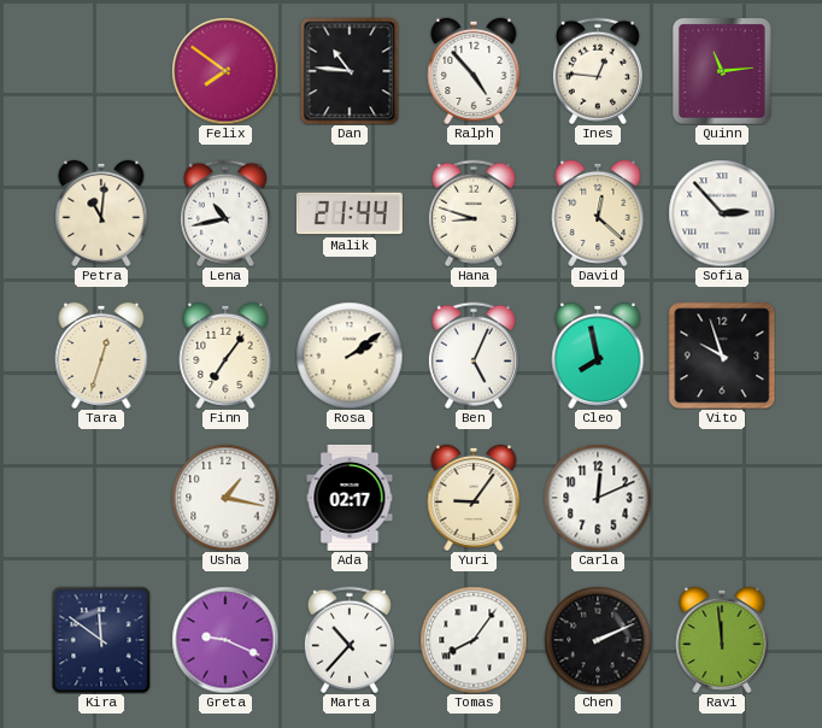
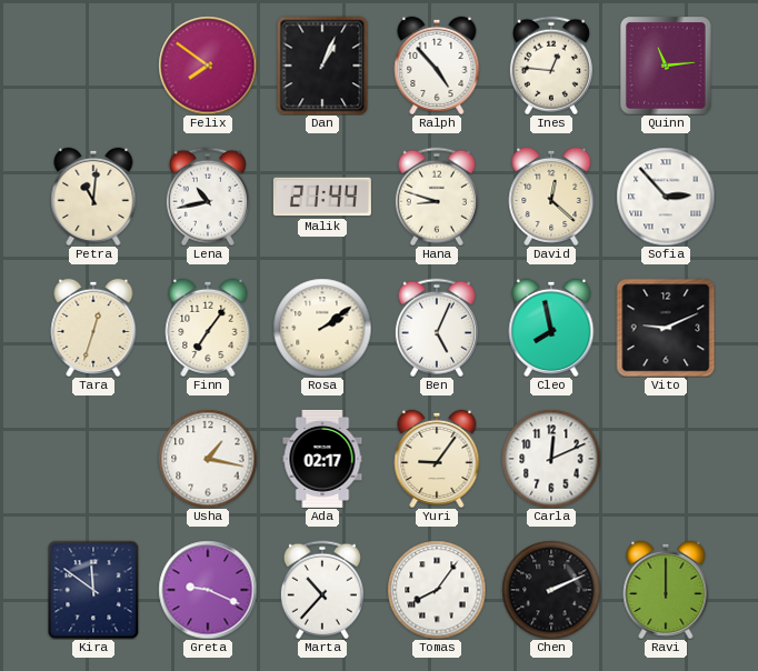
Dan: 10:46 -> 1:04
Vito: 9:57 -> 9:11
Ravi: 11:59 -> 12:00
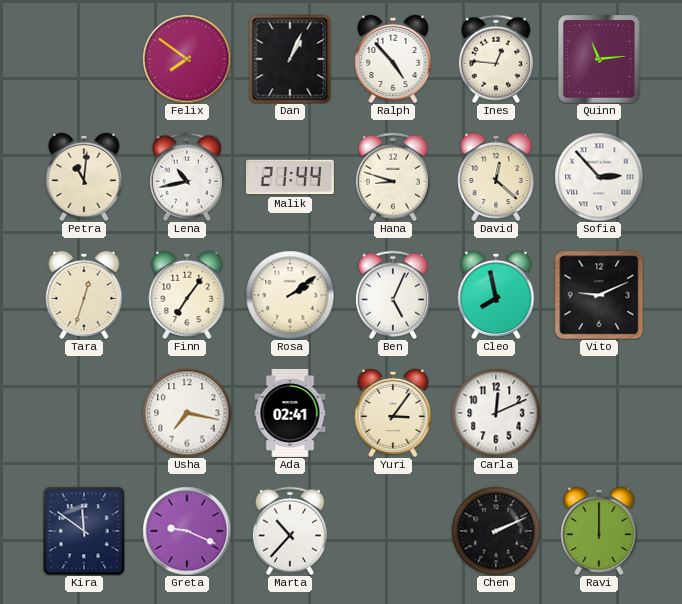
Usha: 1:17 -> 7:17
Ada: 02:17 -> 02:41
Yuri: 9:06 -> 3:06
Tomas: 8:06 -> none
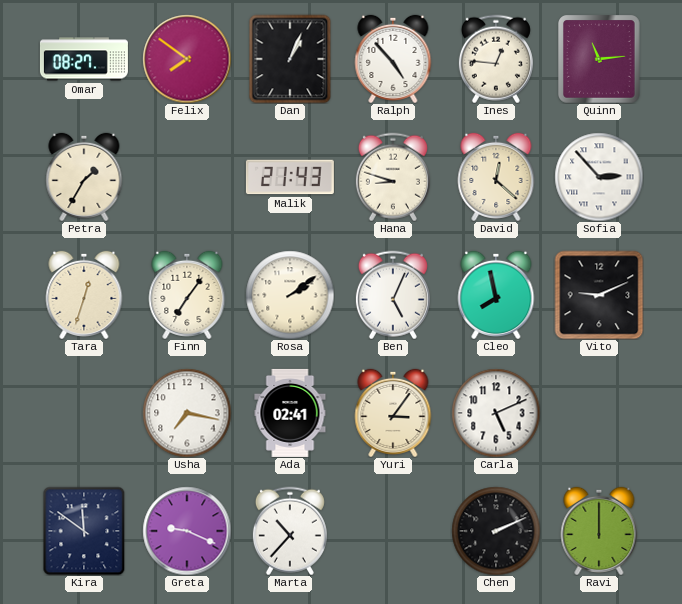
Omar: none -> 08:27
Petra: 11:01 -> 1:35
Lena: 10:43 -> none
Malik: 21:44 -> 21:43
Carla: 12:11 -> 5:11
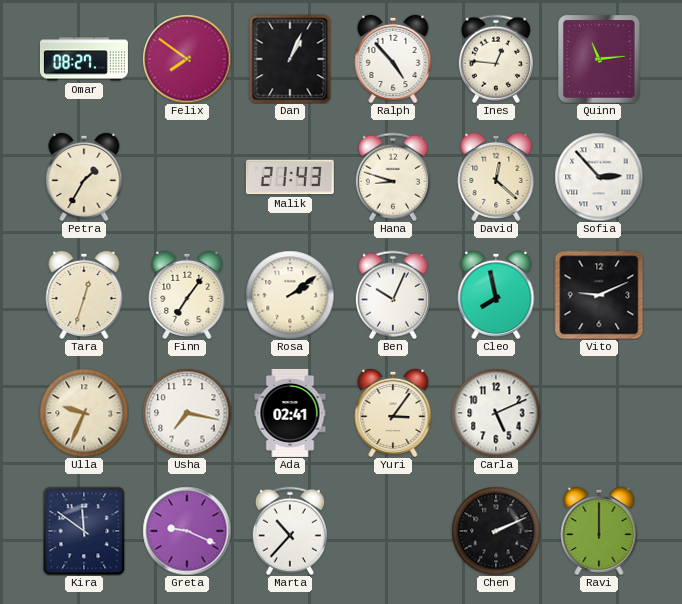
Ben: 5:04 -> 10:04
Ulla: none -> 9:34
